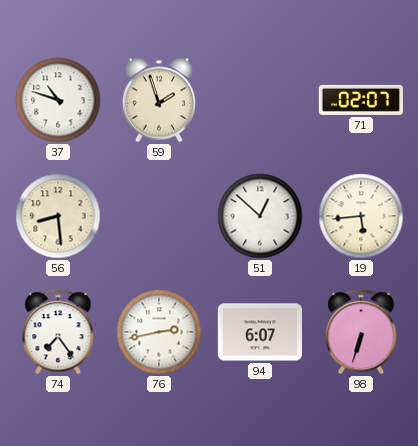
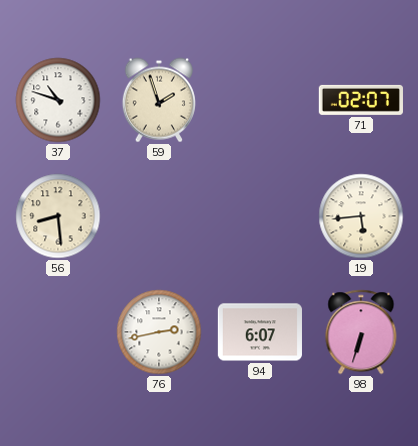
51: 12:52 -> none
74: 7:24 -> none
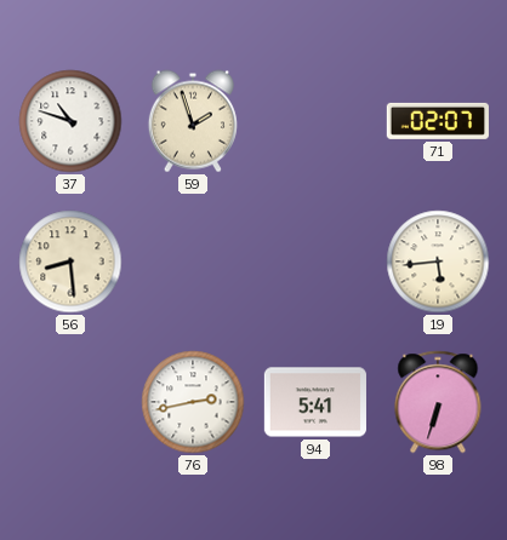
94: 6:07 -> 5:41
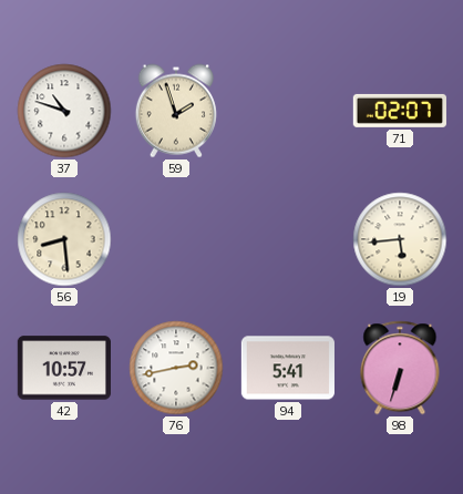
42: none -> 10:57
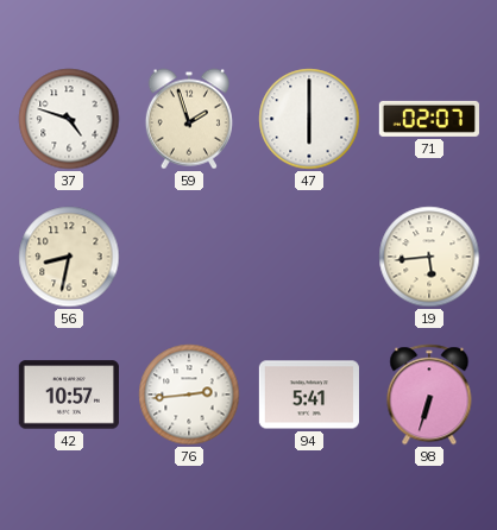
37: 10:48 -> 4:48
47: none -> 6:00
56: 8:29 -> 8:32
76: 2:43 -> 2:44
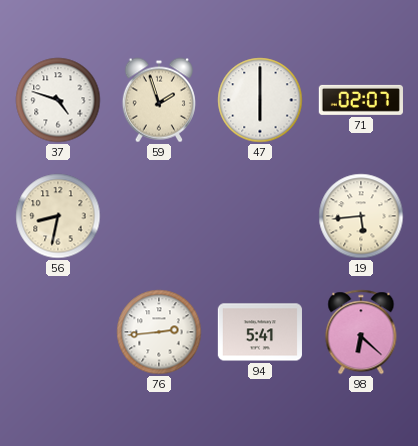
42: 10:57 -> none
98: 6:33 -> 6:22
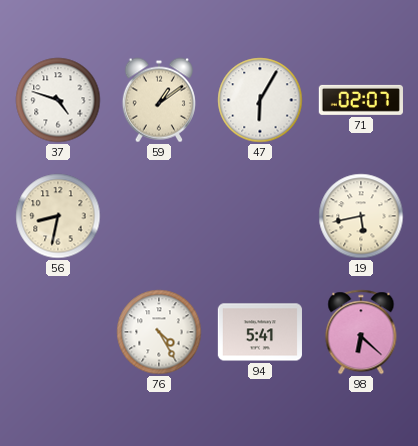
59: 1:57 -> 1:09
47: 6:00 -> 6:05
19: 5:44 -> 5:43
76: 2:44 -> 4:25
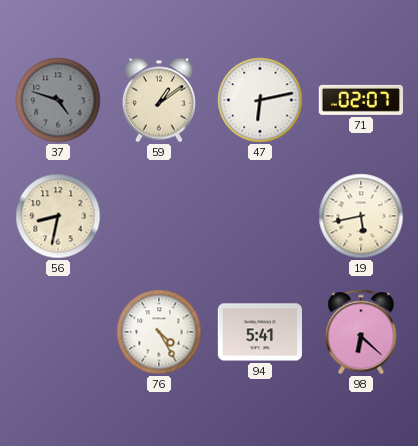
37 dial: white -> grey
47: 6:05 -> 6:13
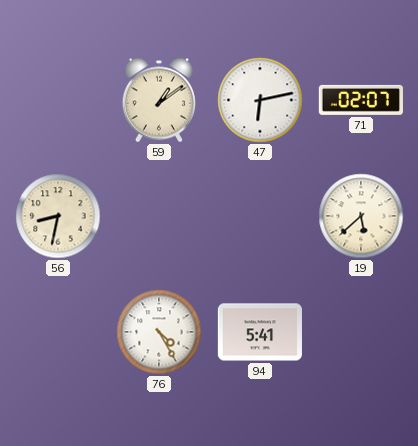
37: 4:48 -> none
19: 5:43 -> 5:38
98: 6:22 -> none
